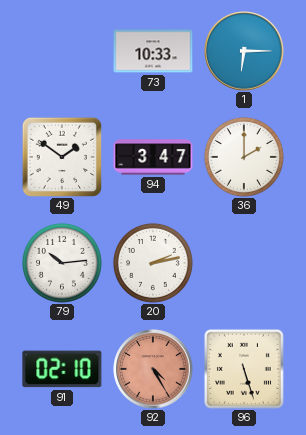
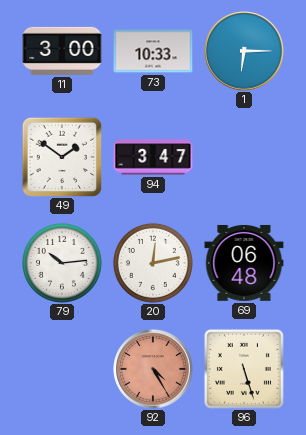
11: none -> 3:00
36: 2:00 -> none
20: 2:13 -> 12:13
69: none -> 06:48
91: 02:10 -> none
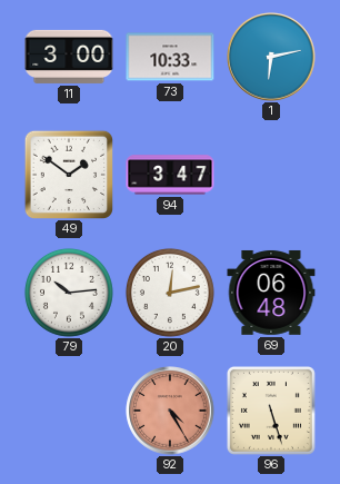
1: 6:15 -> 6:13
